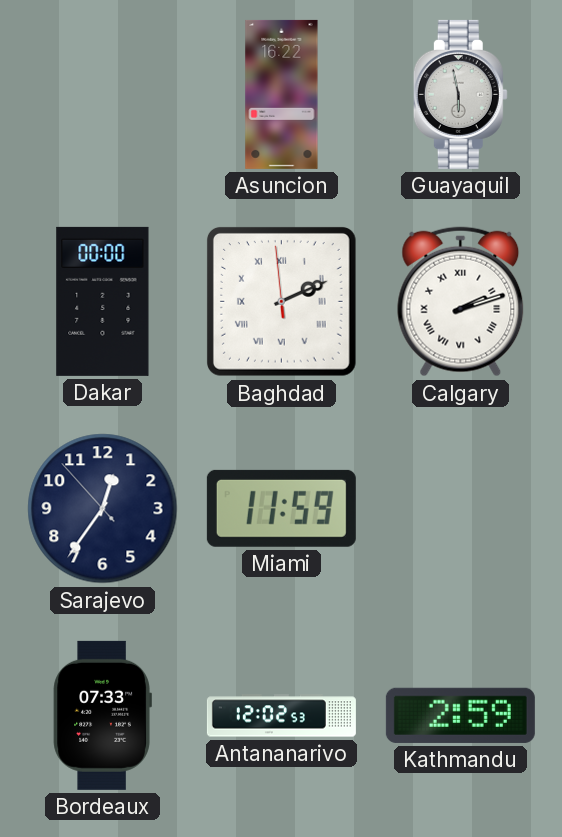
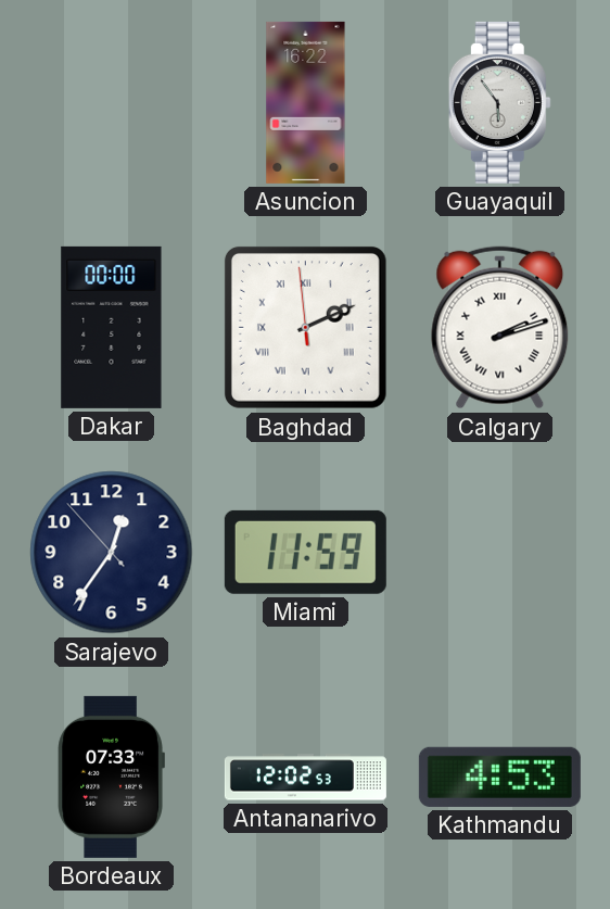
Guayaquil: 5:58 -> 5:54
Kathmandu: 2:59 -> 4:53
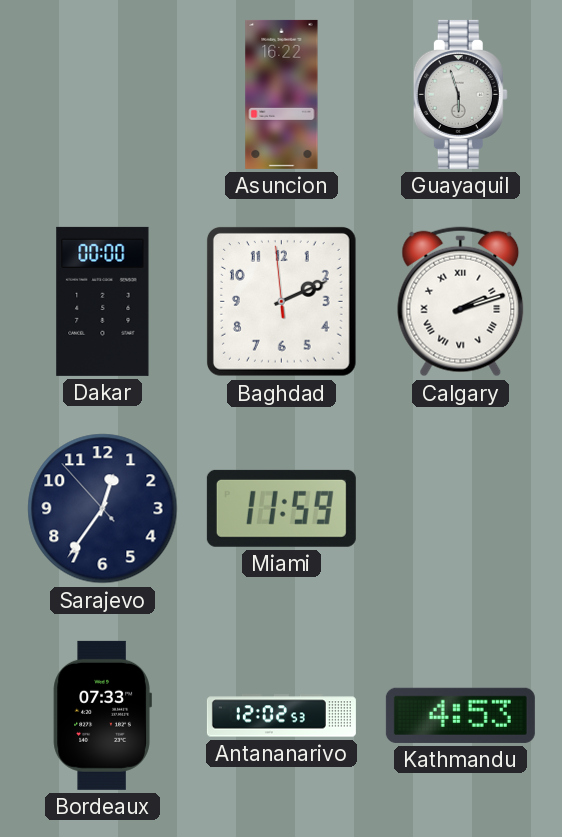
Guayaquil: 5:54 -> 5:57
Baghdad numerals: Roman -> Arabic
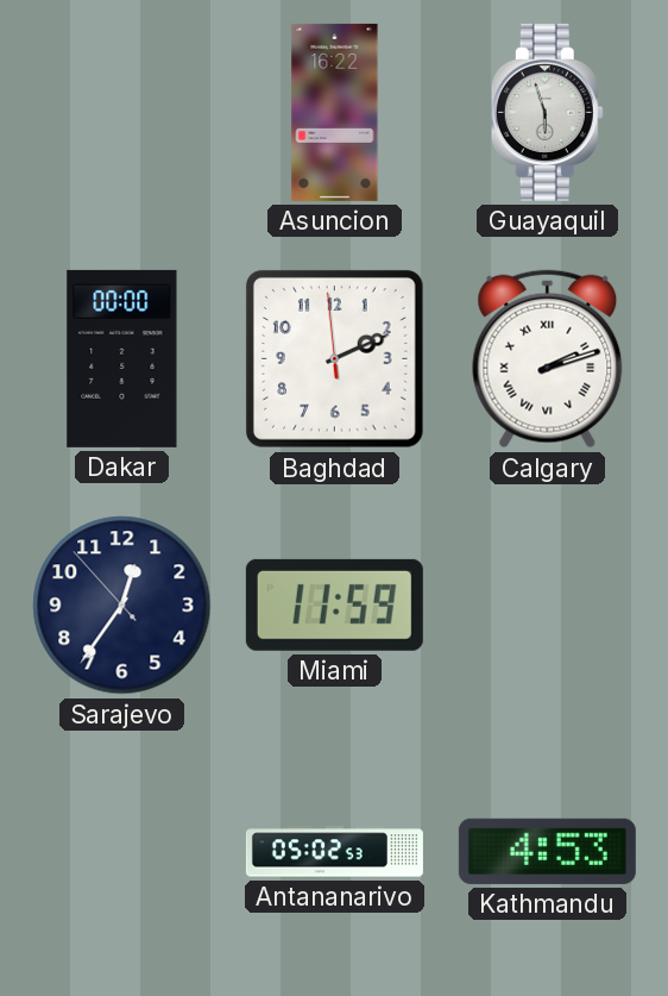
Bordeaux: 07:33 -> none
Antananarivo: 12:02 -> 05:02
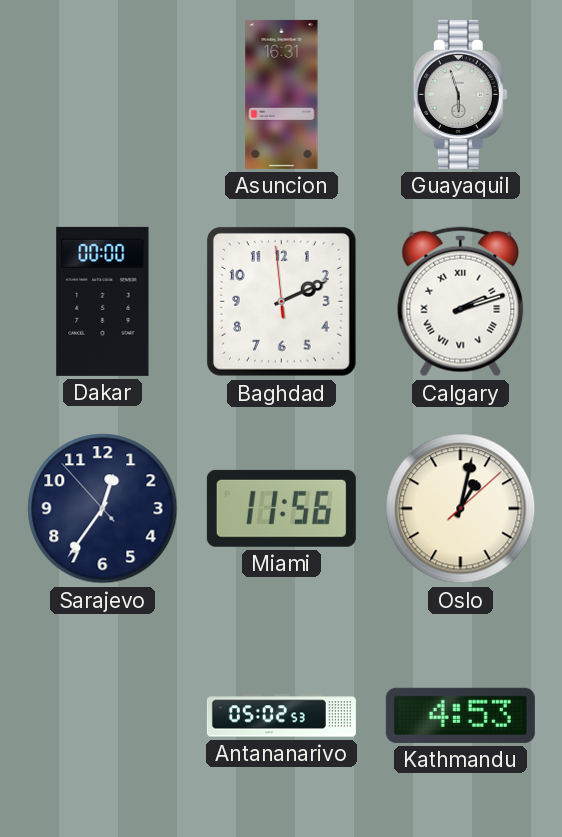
Asuncion: 16:22 -> 16:31
Miami: 11:59 -> 11:56
Oslo: none -> 1:02
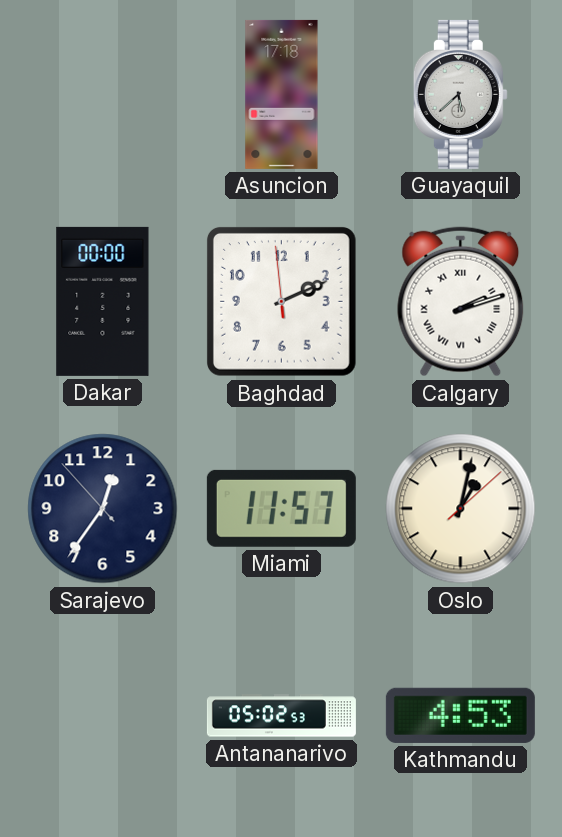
Asuncion: 16:31 -> 17:18
Guayaquil: 5:57 -> 5:38
Miami: 11:56 -> 11:57
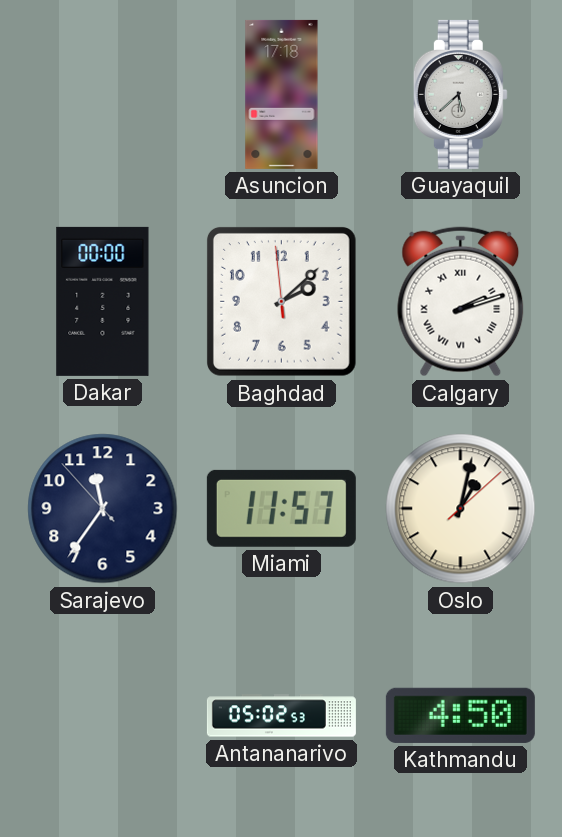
Baghdad: 2:10 -> 2:07
Sarajevo: 12:35 -> 11:35
Kathmandu: 4:53 -> 4:50
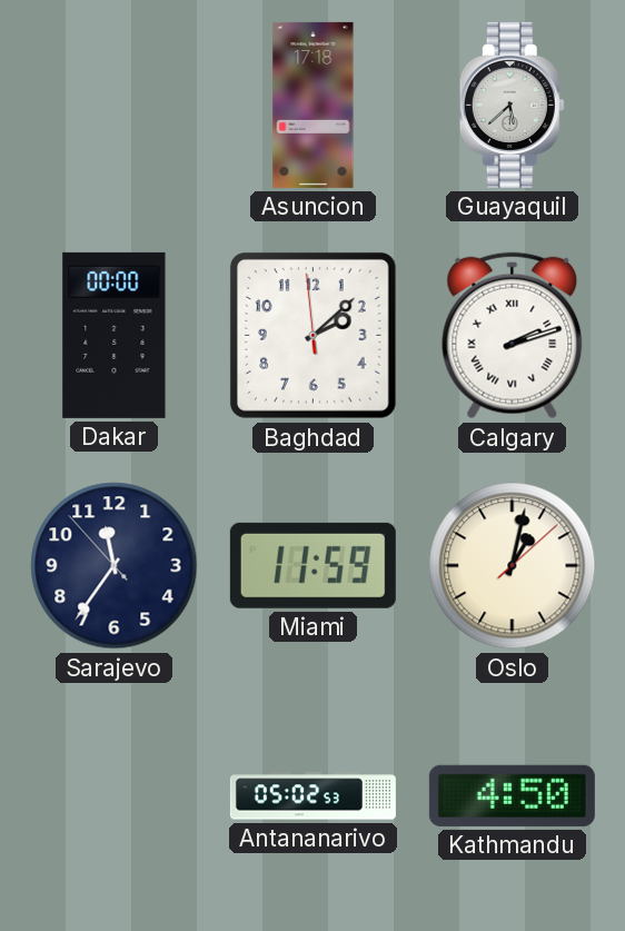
Miami: 11:57 -> 11:59
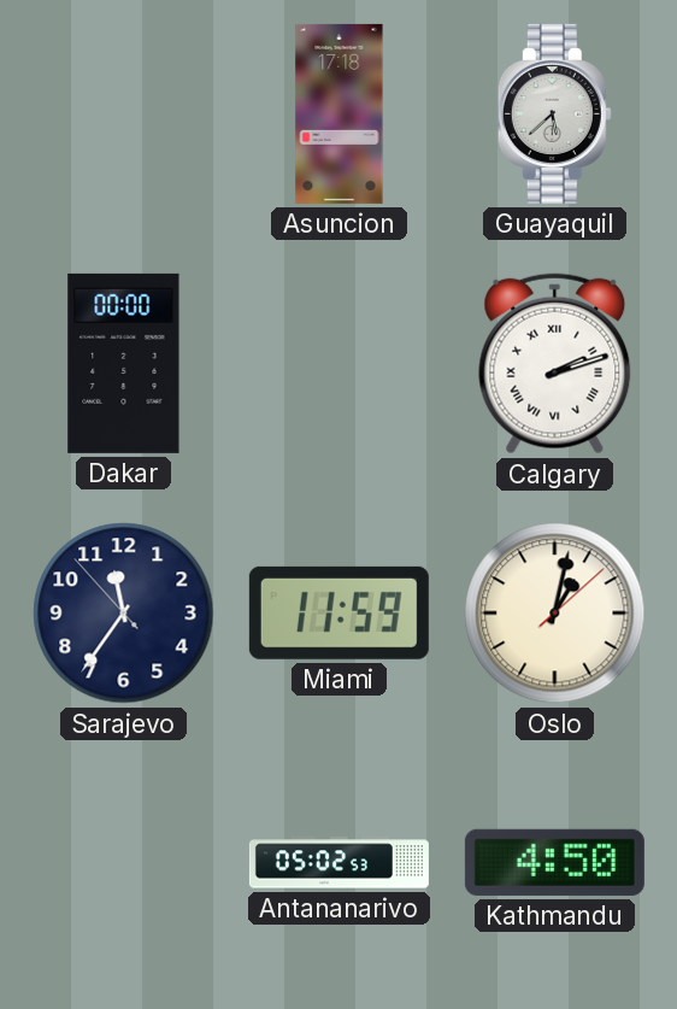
Baghdad: 2:07 -> none
